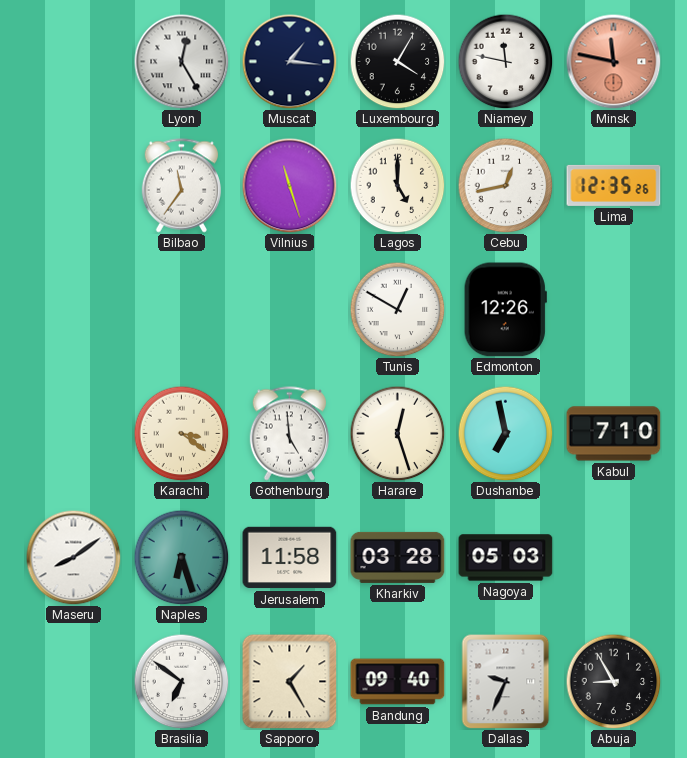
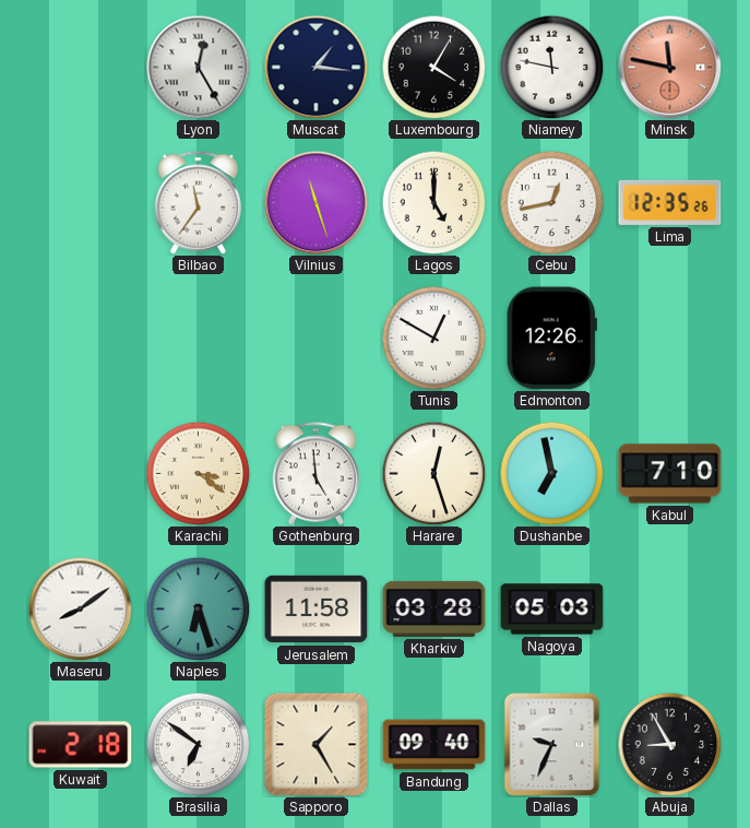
Kuwait: none -> 2:18
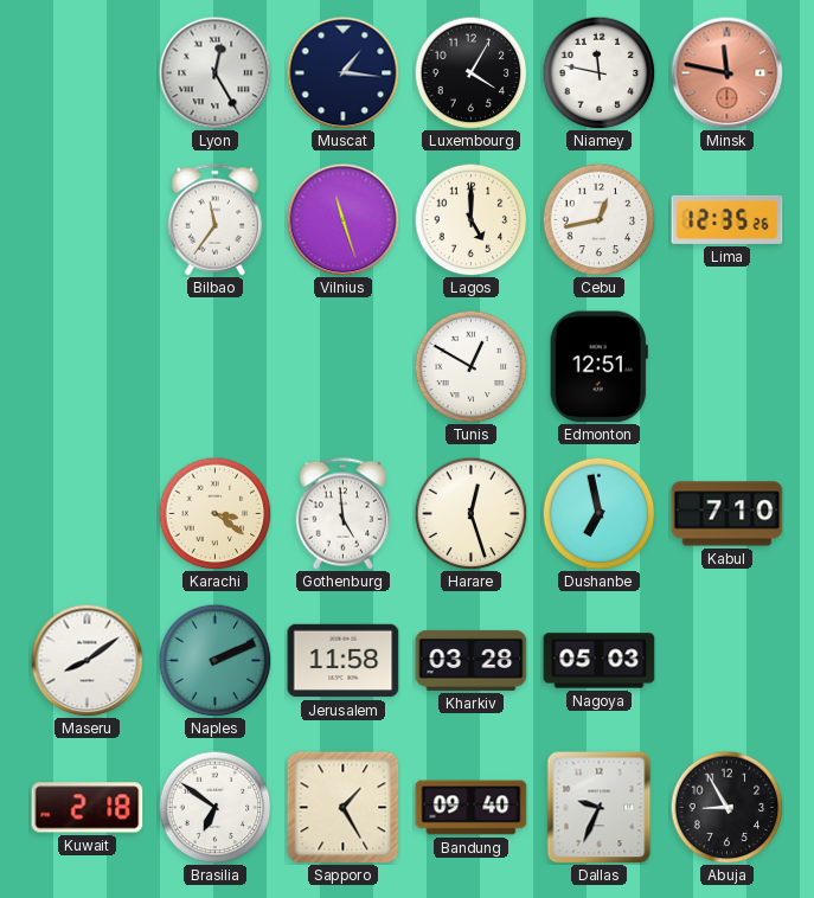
Edmonton: 12:26 -> 12:51
Naples: 6:27 -> 2:11
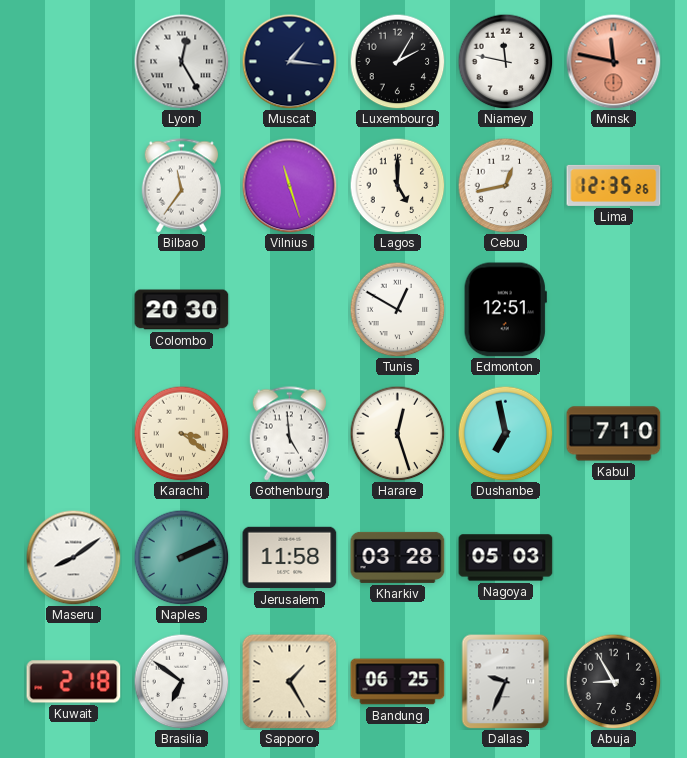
Luxembourg: 4:05 -> 2:05
Colombo: none -> 20:30
Bandung: 09:40 -> 06:25
